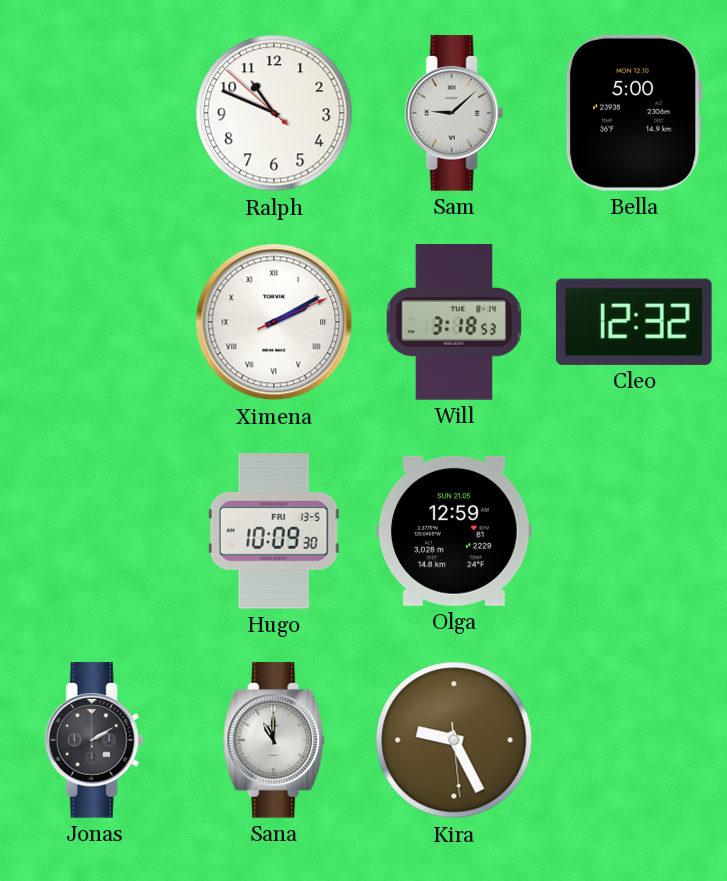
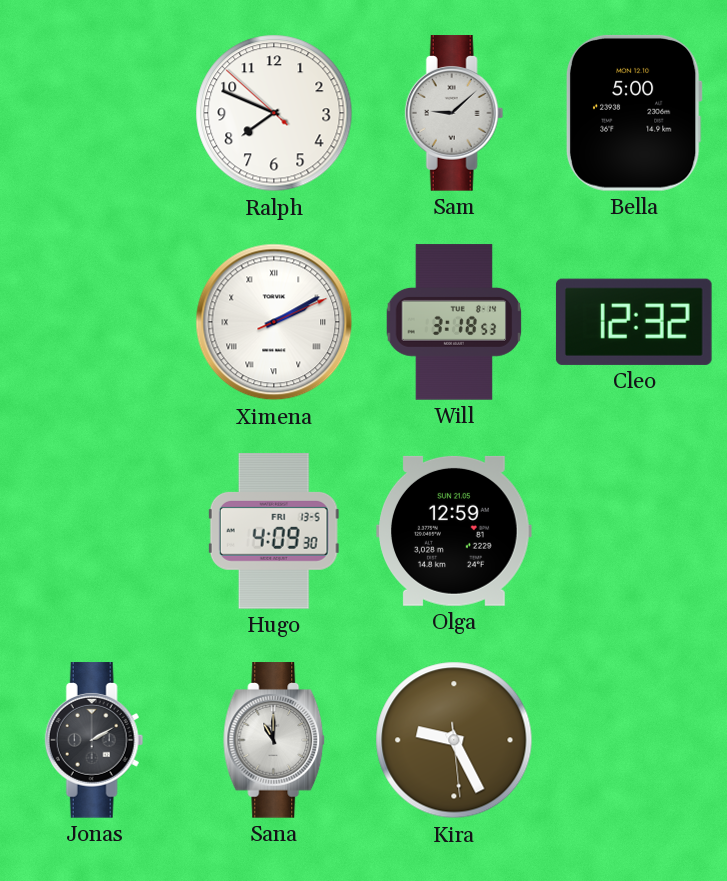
Ralph: 10:48 -> 7:48
Hugo: 10:09 -> 4:09
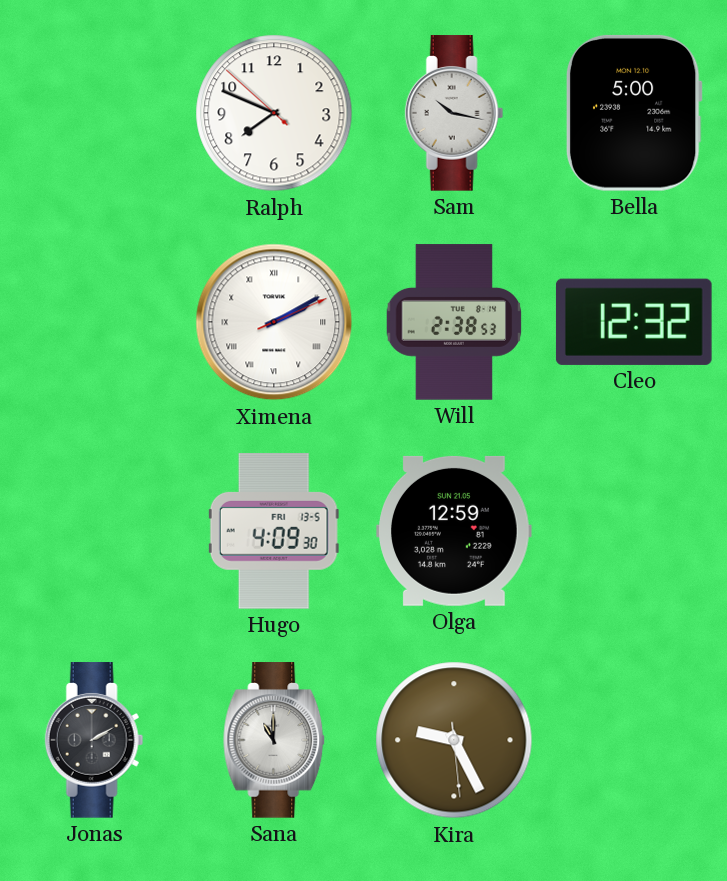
Sam: 9:08 -> 10:17
Will: 3:18 -> 2:38
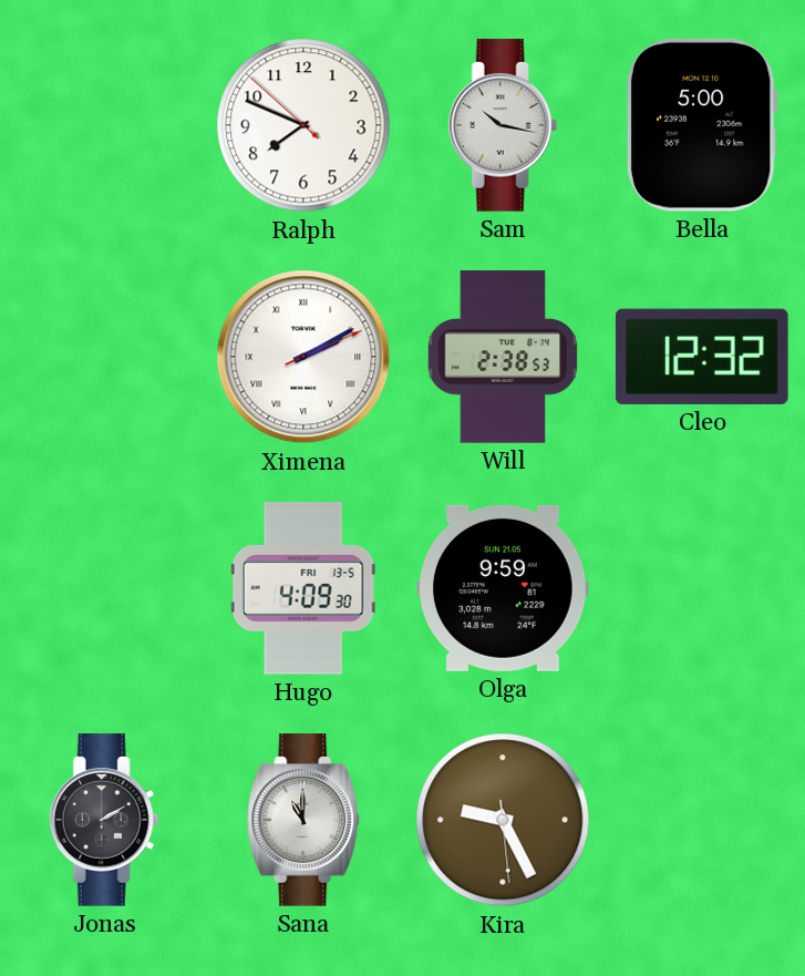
Olga: 12:59 -> 9:59
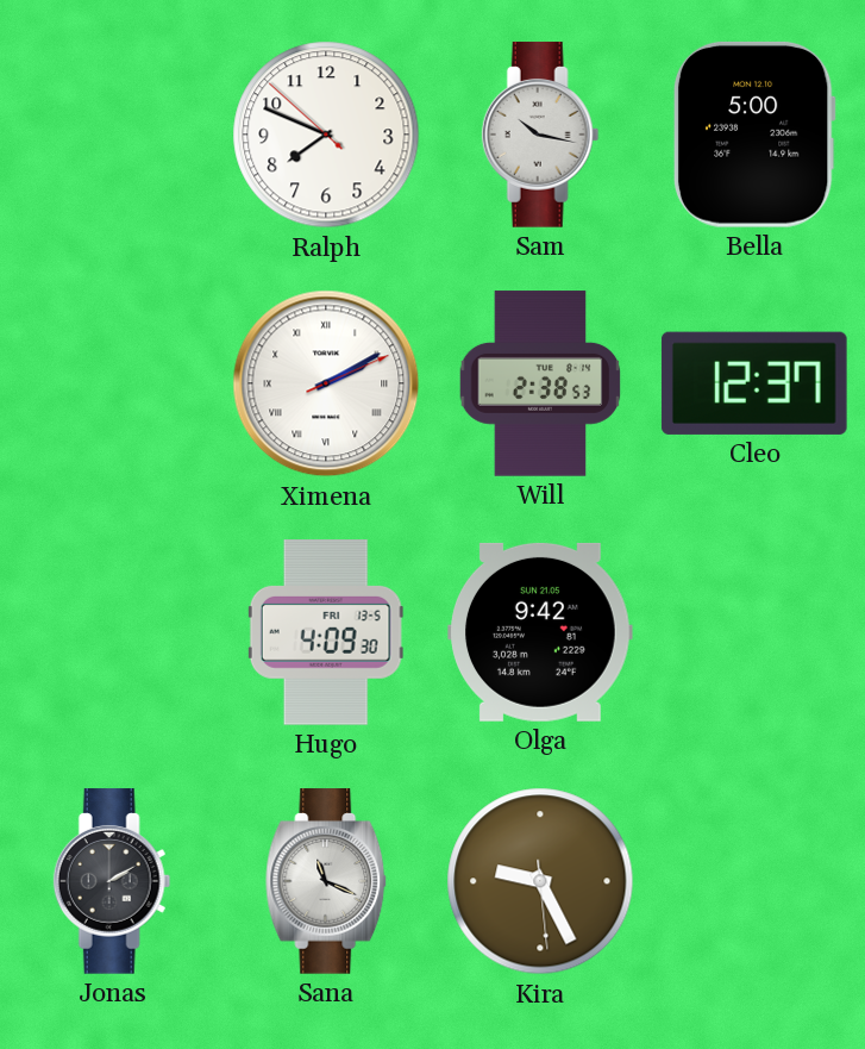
Cleo: 12:32 -> 12:37
Olga: 9:59 -> 9:42
Sana: 11:00 -> 11:19
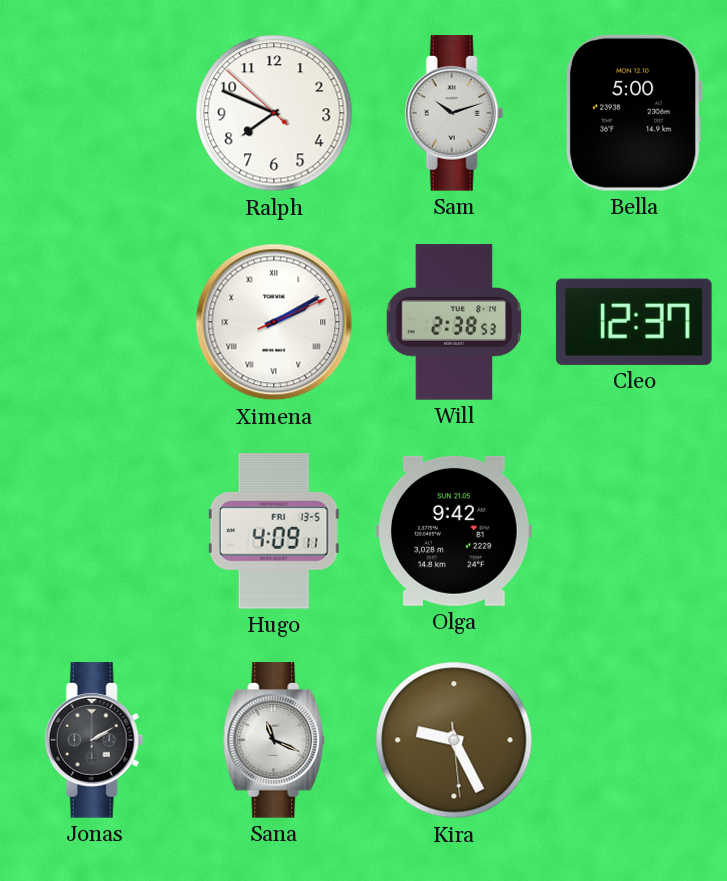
Sam: 10:17 -> 10:12
Hugo: 4:09:30 -> 4:09:11
